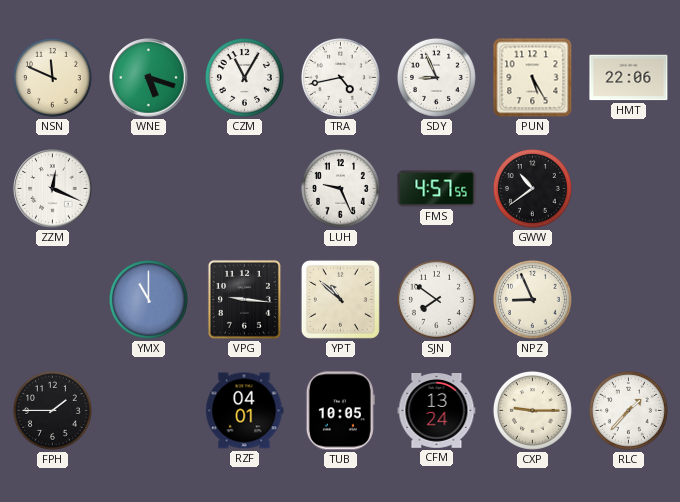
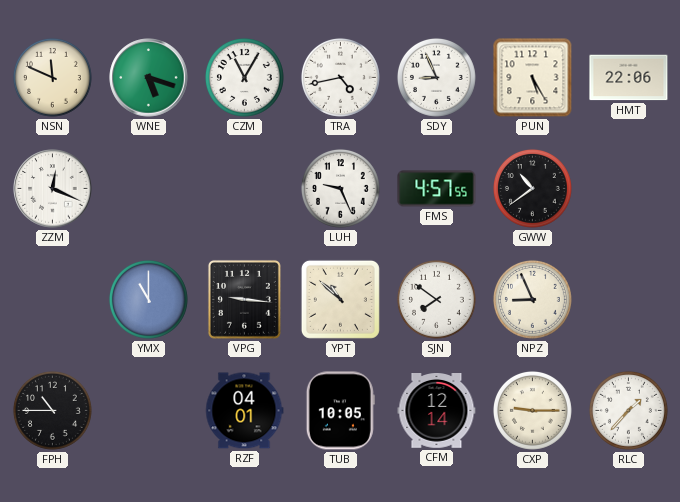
FPH: 1:45 -> 10:45
CFM: 13:24 -> 12:14
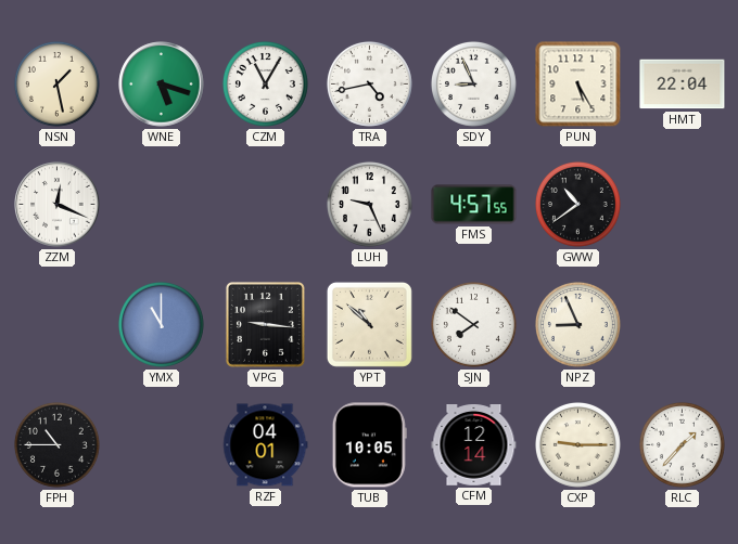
NSN: 11:49 -> 1:28
HMT: 22:06 -> 22:04
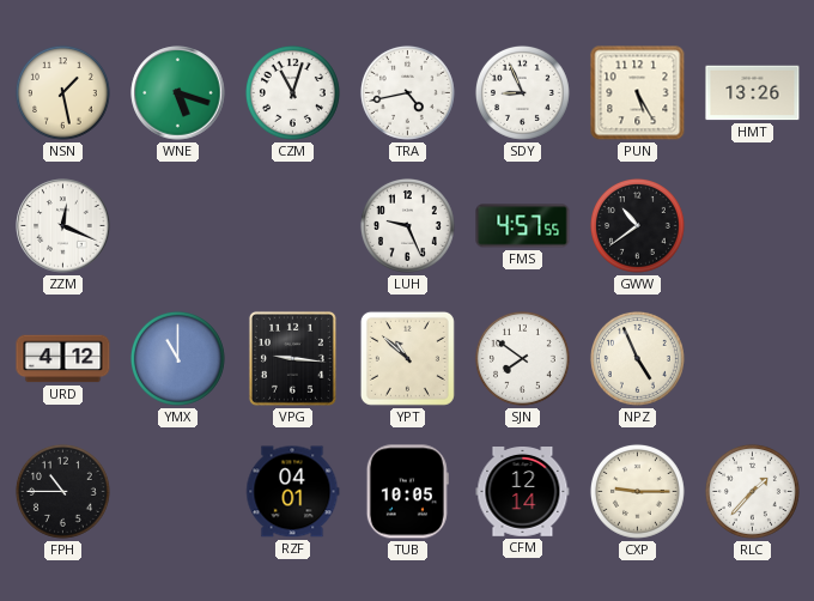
CZM: 11:05 -> 11:03
HMT: 22:04 -> 13:26
URD: none -> 4:12
NPZ: 8:56 -> 4:56
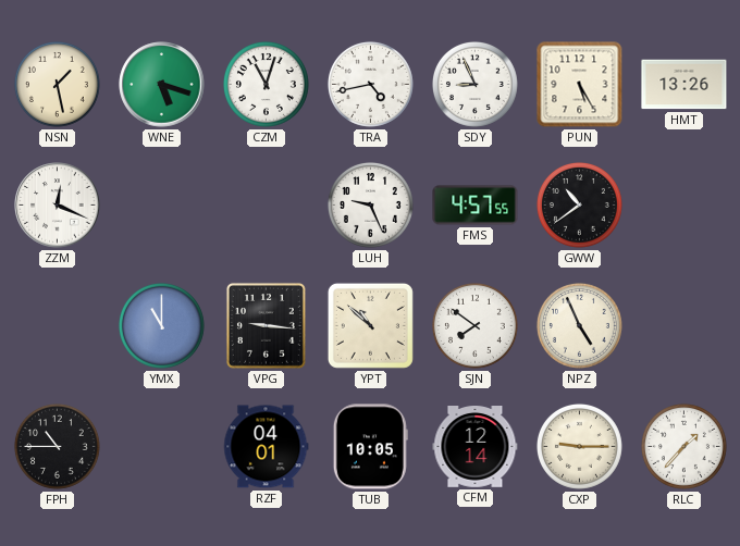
URD: 4:12 -> none
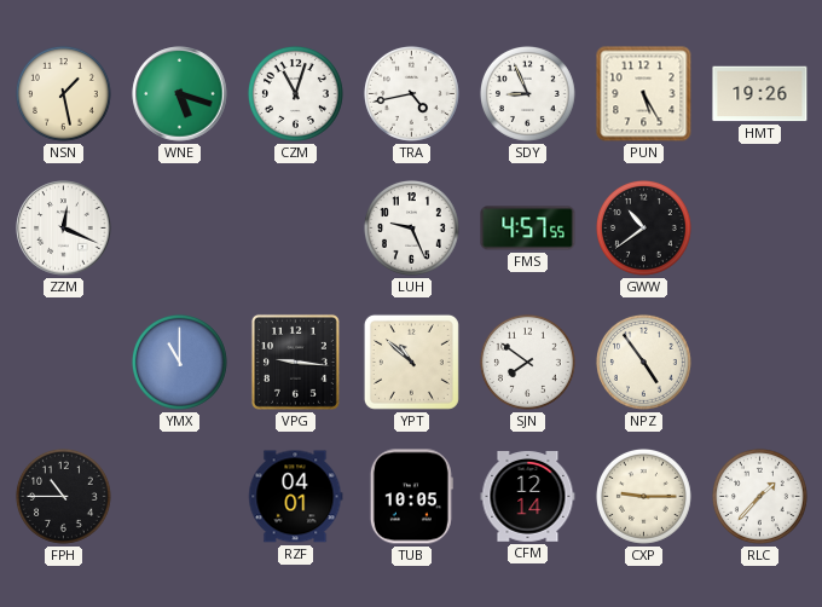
HMT: 13:26 -> 19:26
NPZ: 4:56 -> 4:54
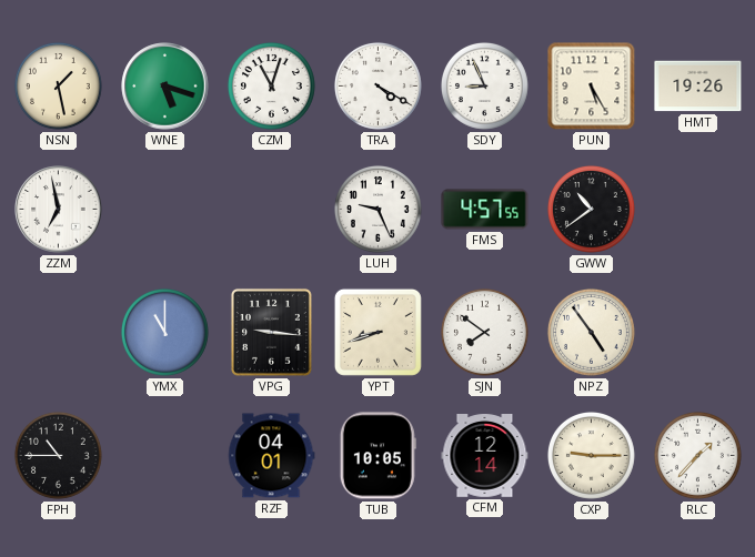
TRA: 4:43 -> 4:20
ZZM: 12:19 -> 6:58
YPT: 10:52 -> 8:42
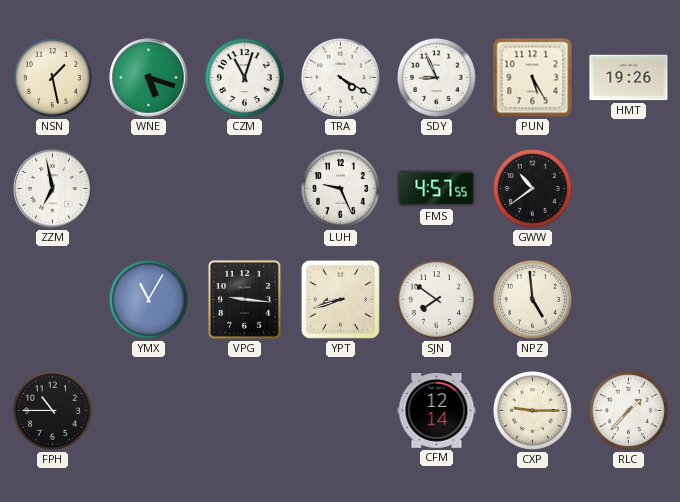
YMX: 11:00 -> 11:05
NPZ: 4:54 -> 4:59
RZF: 04:01 -> none
TUB: 10:05 -> none
